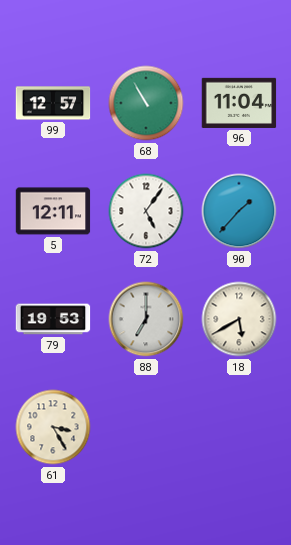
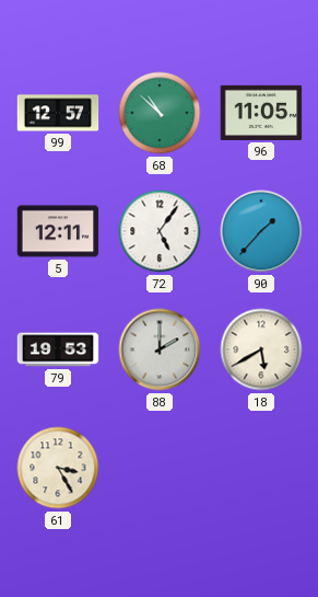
68: 10:55 -> 10:52
96: 11:04 -> 11:05
88: 7:00 -> 2:00
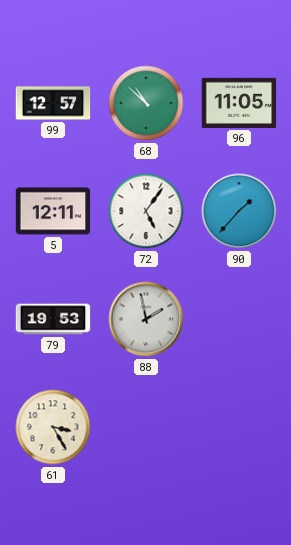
88: 2:00 -> 1:58
18: 5:40 -> none
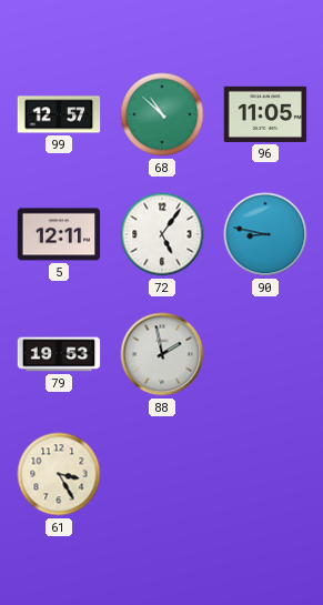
90: 1:37 -> 8:47
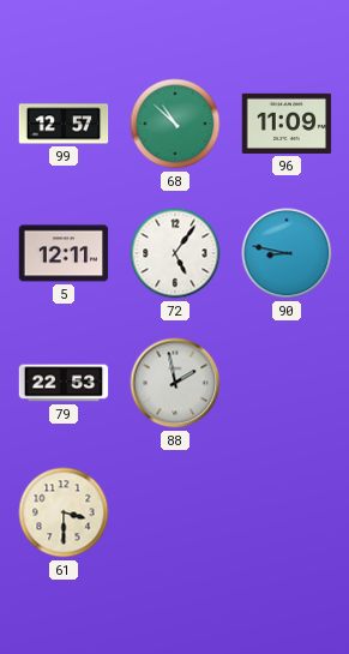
96: 11:05 -> 11:09
79: 19:53 -> 22:53
61: 3:25 -> 3:30
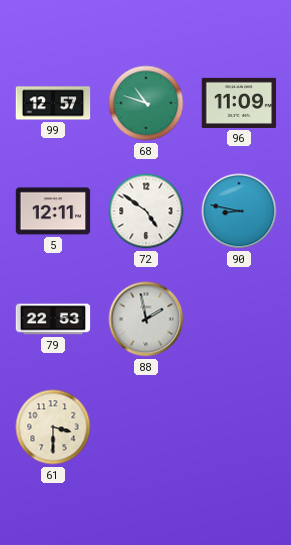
68: 10:52 -> 10:48
72: 5:06 -> 4:51
